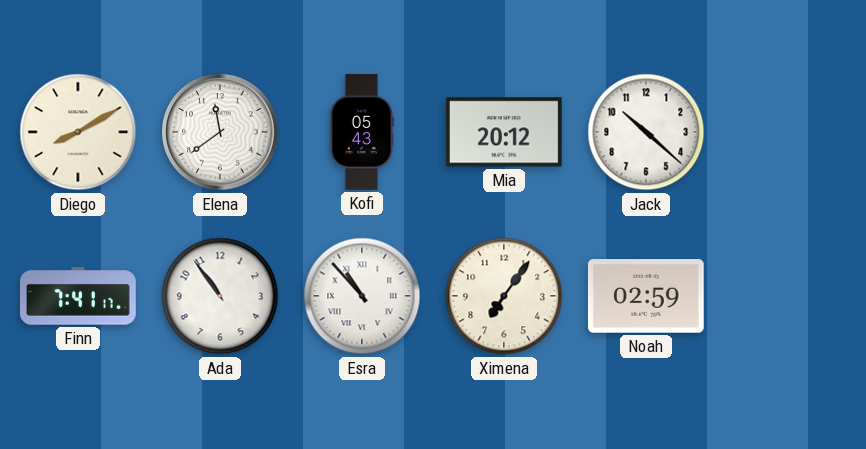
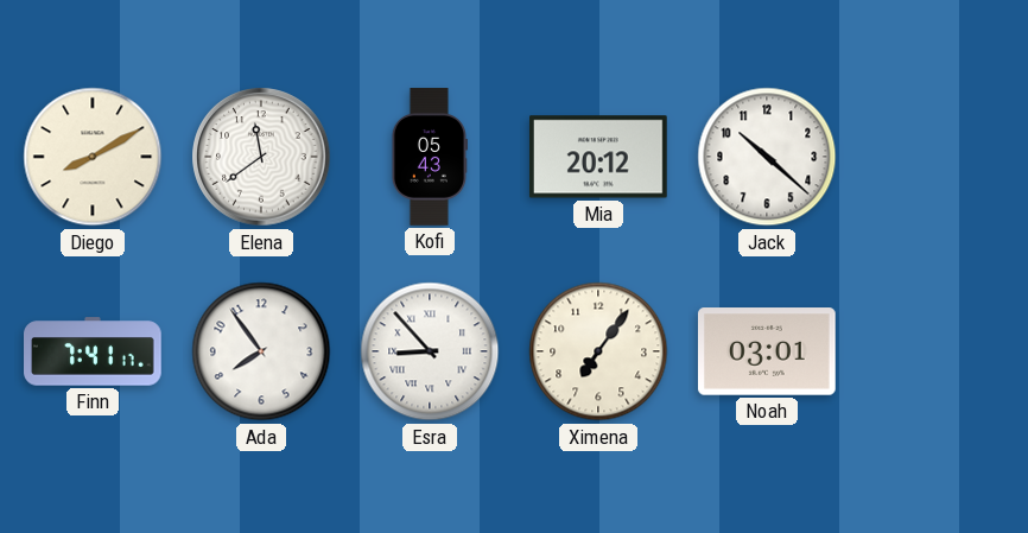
Ada: 10:54 -> 7:54
Esra: 10:53 -> 8:53
Noah: 02:59 -> 03:01
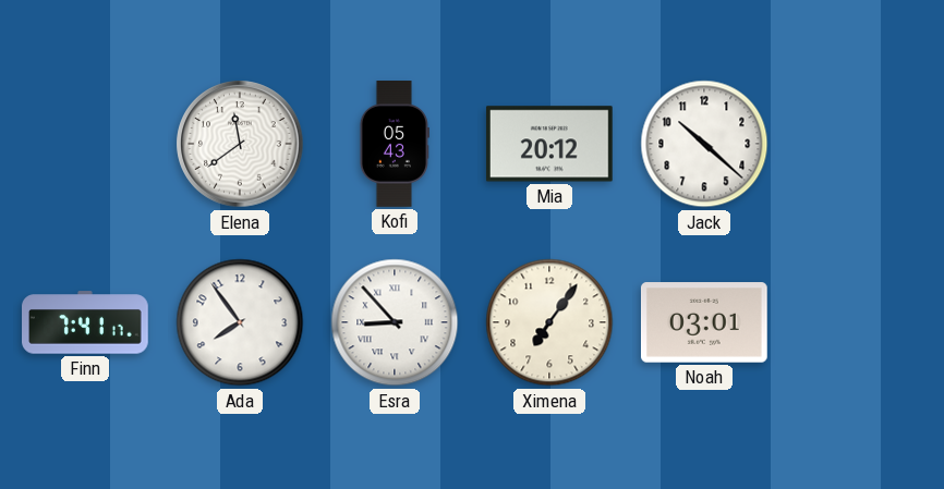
Diego: 8:10 -> none
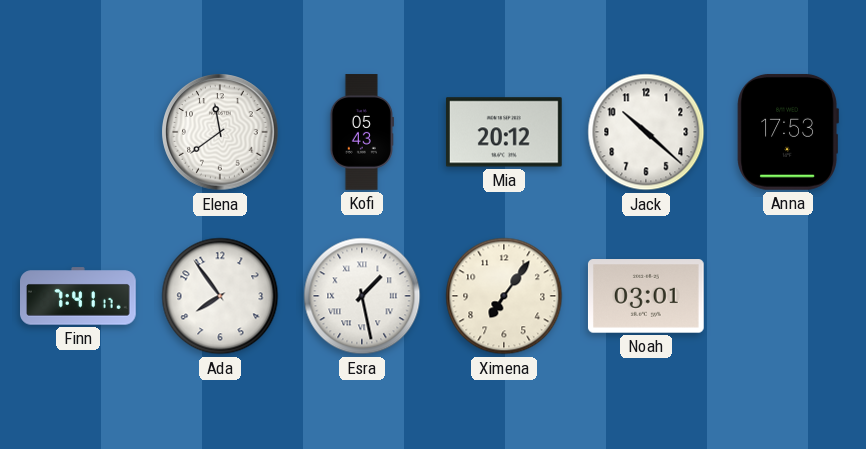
Anna: none -> 17:53
Esra: 8:53 -> 1:28
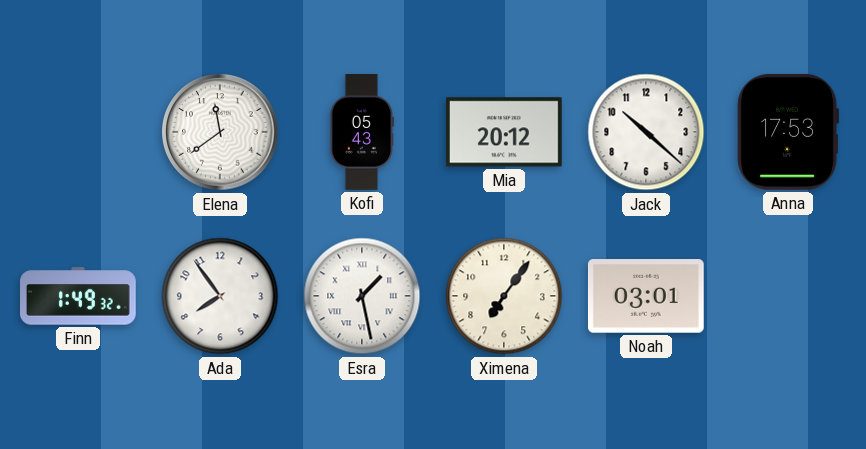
Finn: 7:41 -> 1:49
